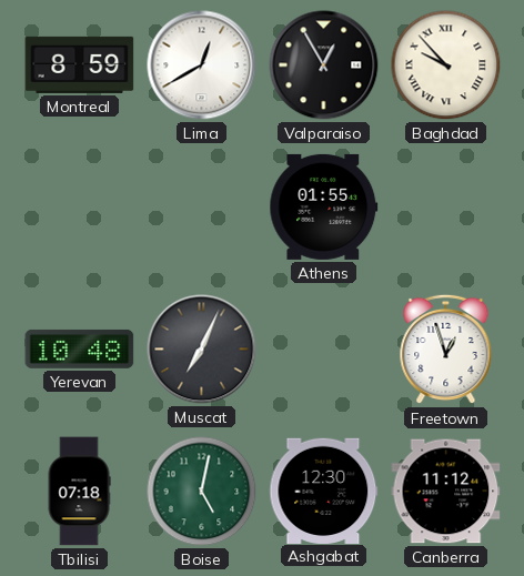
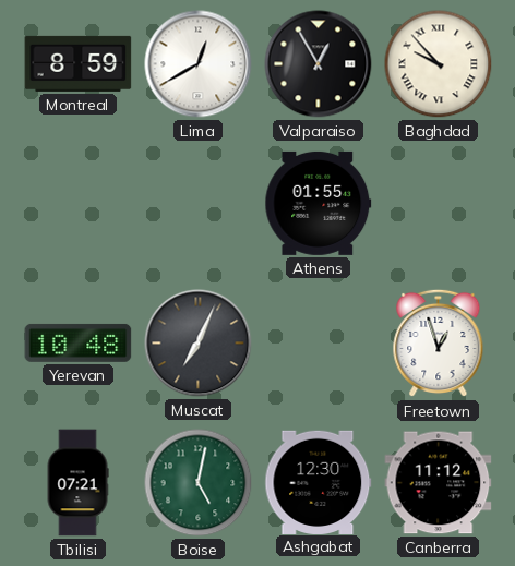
Tbilisi: 07:18 -> 07:21
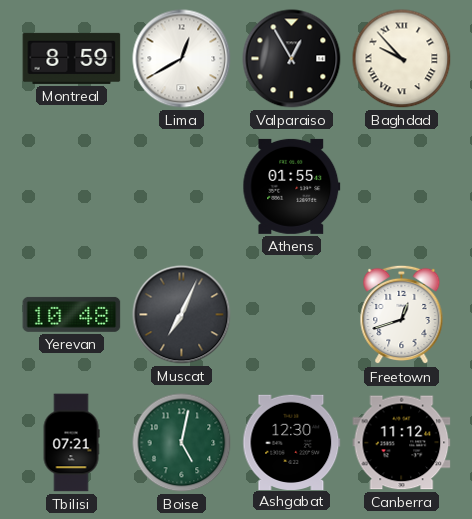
Freetown: 12:57 -> 12:42
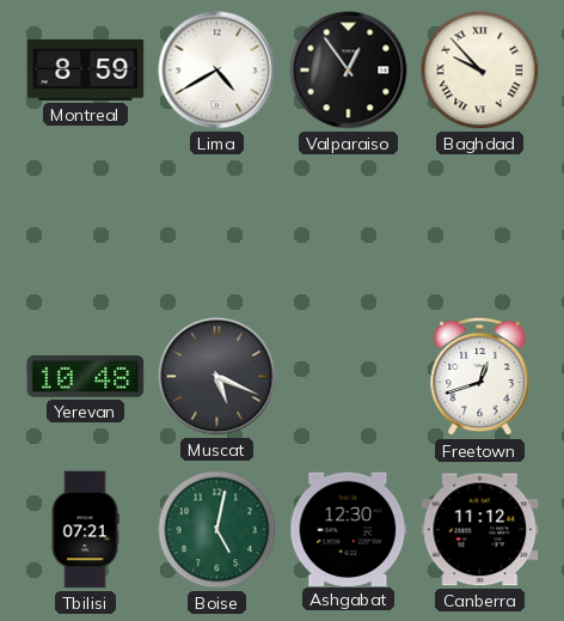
Lima: 12:40 -> 4:40
Valparaiso: 12:55 -> 12:54
Athens: 01:55 -> none
Muscat: 7:04 -> 5:19
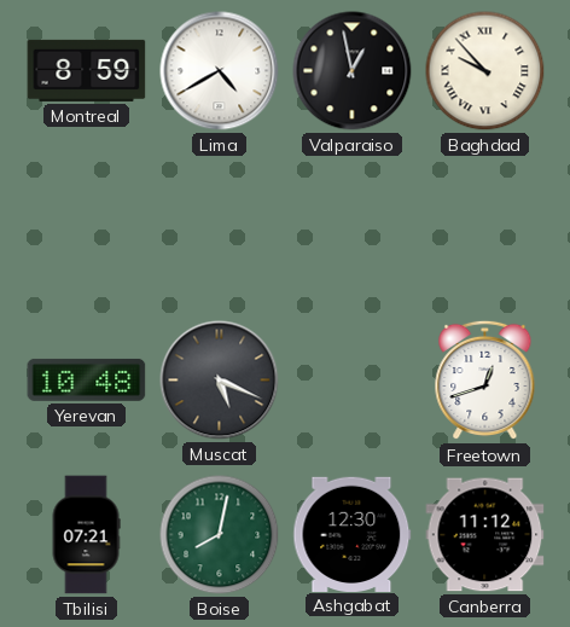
Valparaiso: 12:54 -> 12:58
Boise: 5:02 -> 8:02
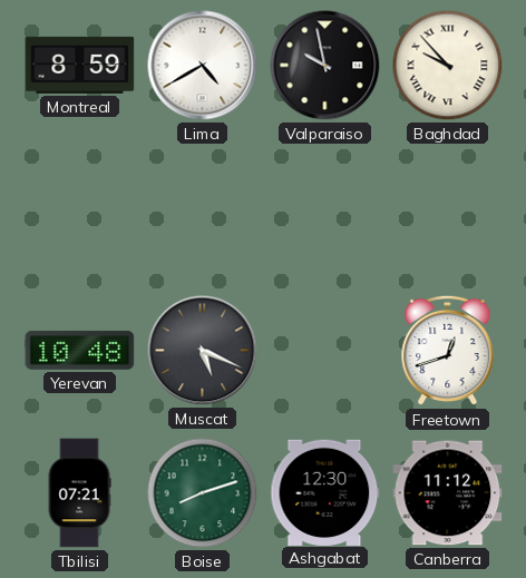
Valparaiso: 12:58 -> 9:58
Boise: 8:02 -> 8:12
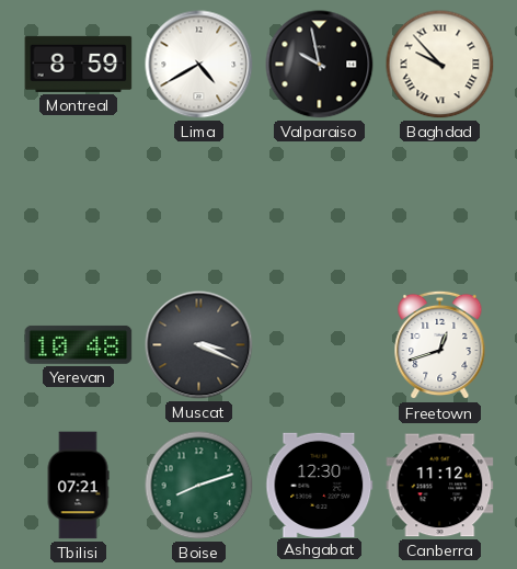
Muscat: 5:19 -> 3:19
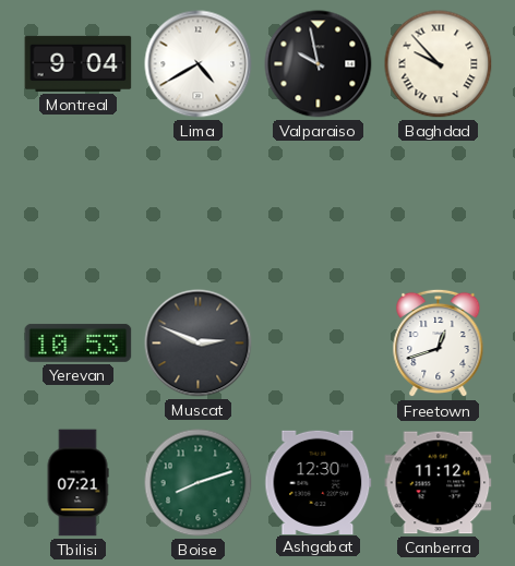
Montreal: 8:59 -> 9:04
Yerevan: 10:48 -> 10:53
Muscat: 3:19 -> 2:49
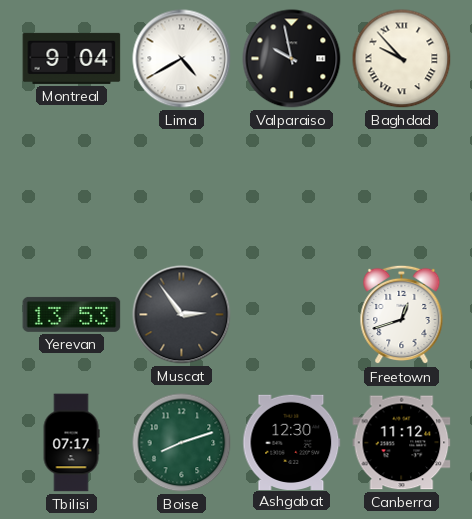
Yerevan: 10:53 -> 13:53
Muscat: 2:49 -> 2:54
Tbilisi: 07:21 -> 07:17
